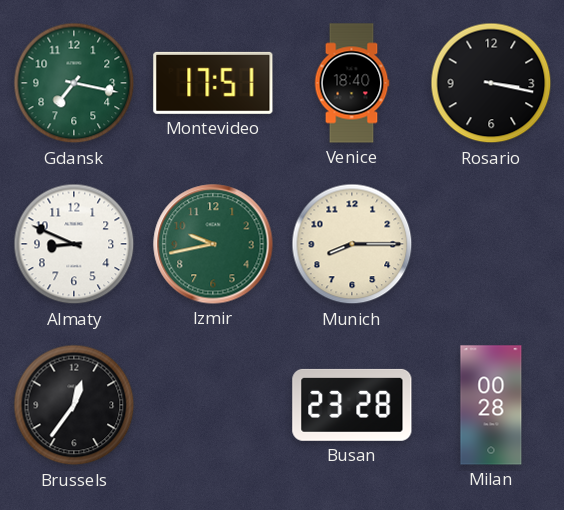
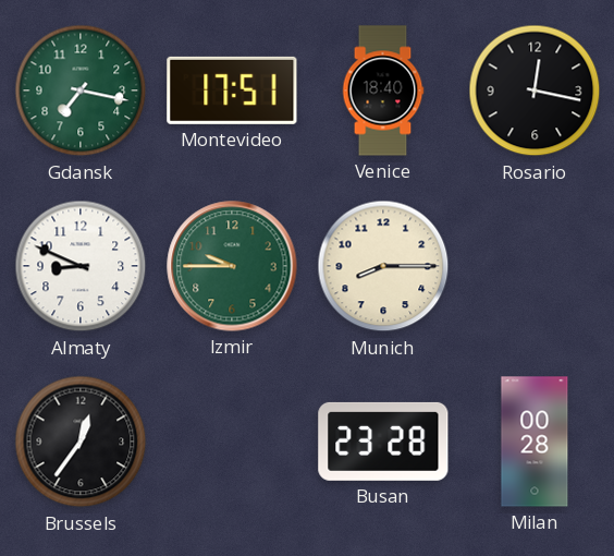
Rosario: 3:17 -> 12:17
Izmir: 9:43 -> 9:45
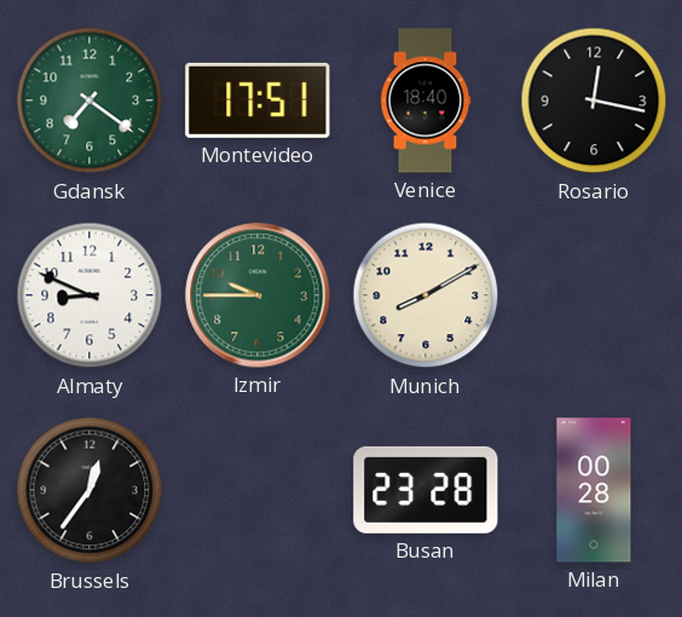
Gdansk: 7:17 -> 7:21
Munich: 8:15 -> 8:10
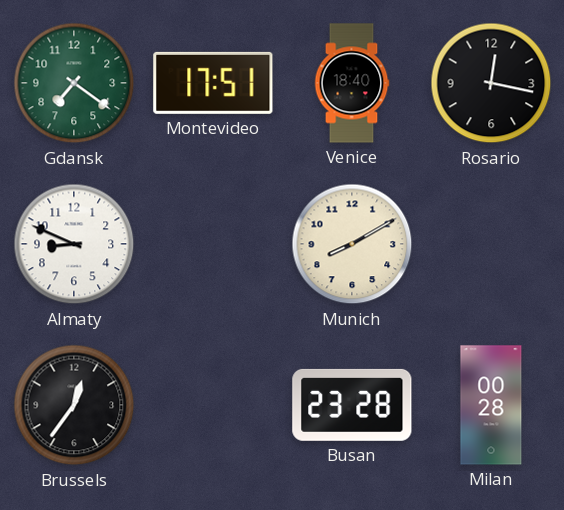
Izmir: 9:45 -> none
